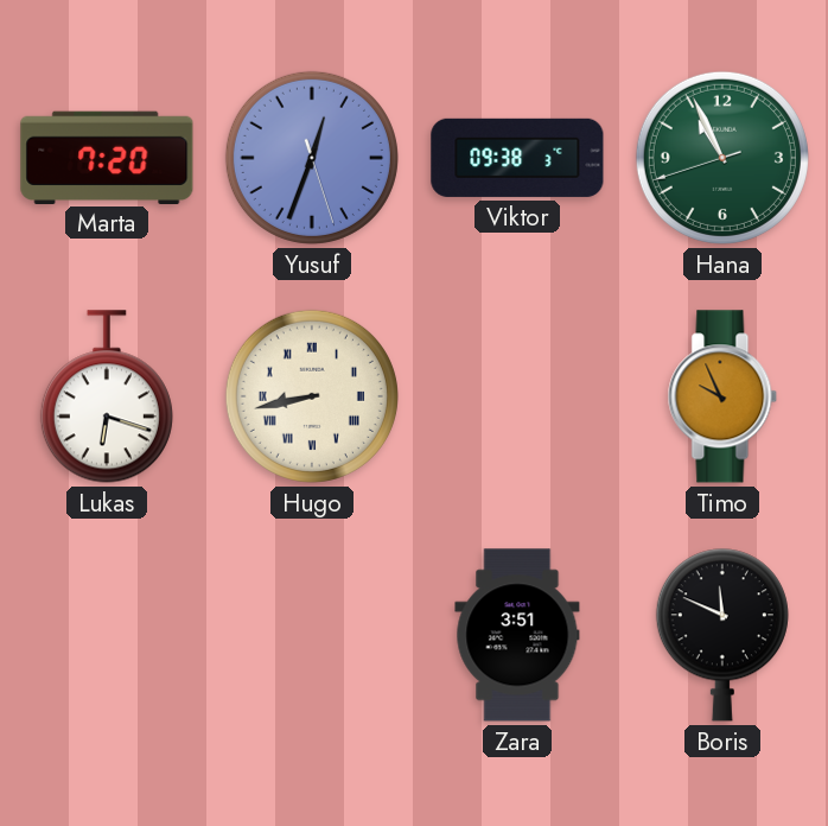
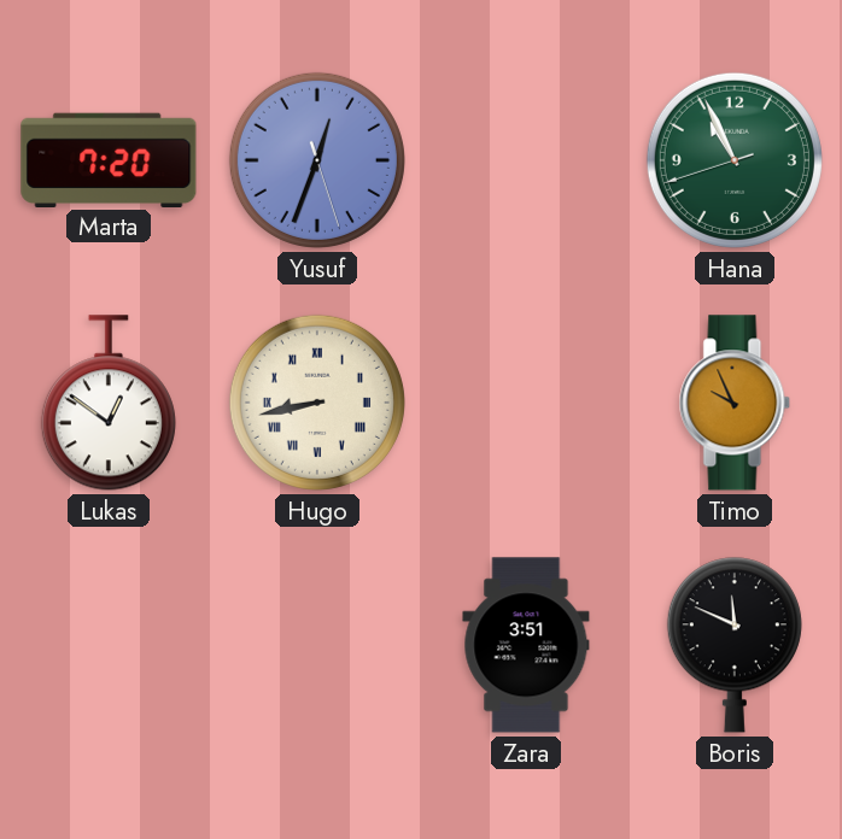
Viktor: 09:38 -> none
Lukas: 6:18 -> 12:51
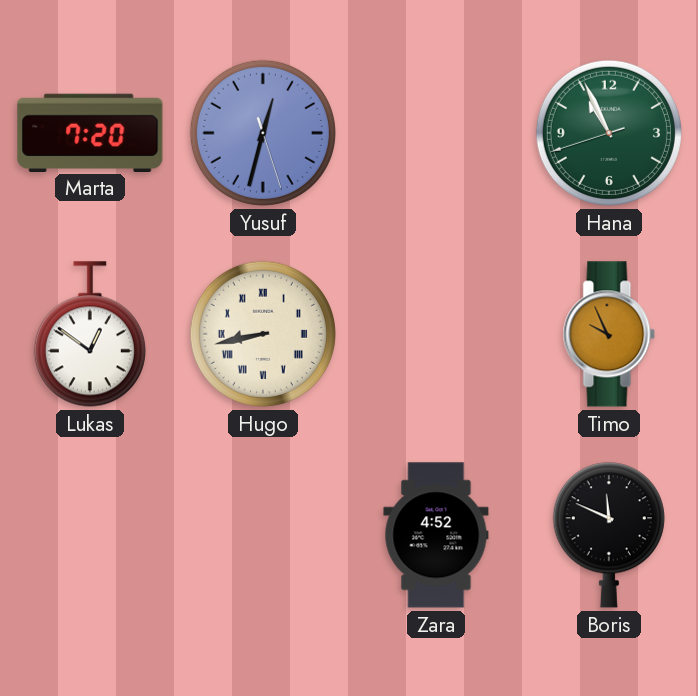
Yusuf: 12:33 -> 12:32
Zara: 3:51 -> 4:52
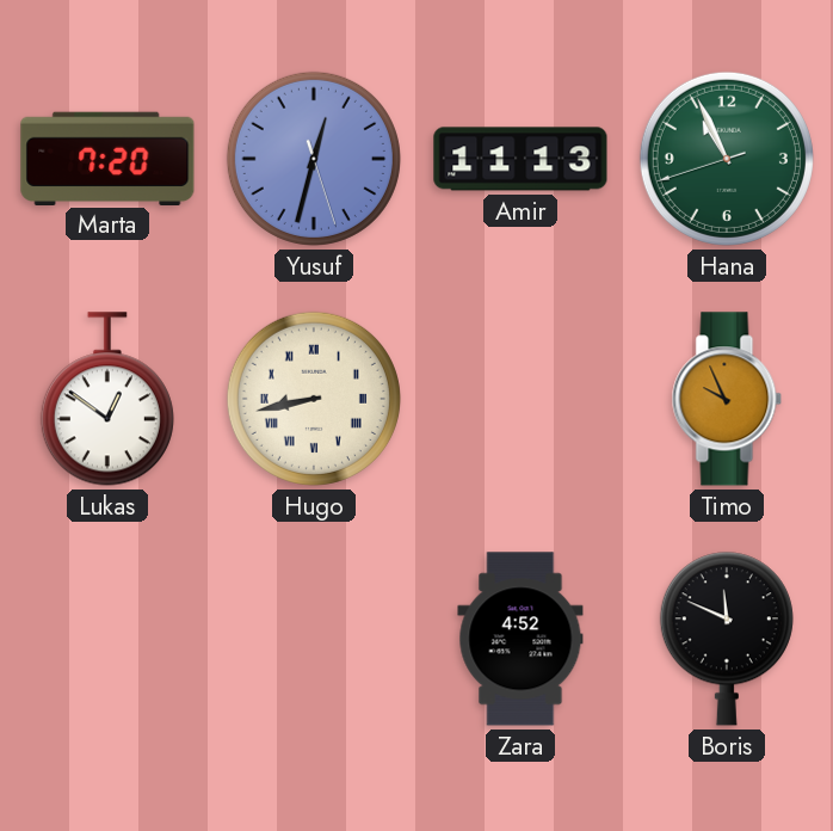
Amir: none -> 11:13
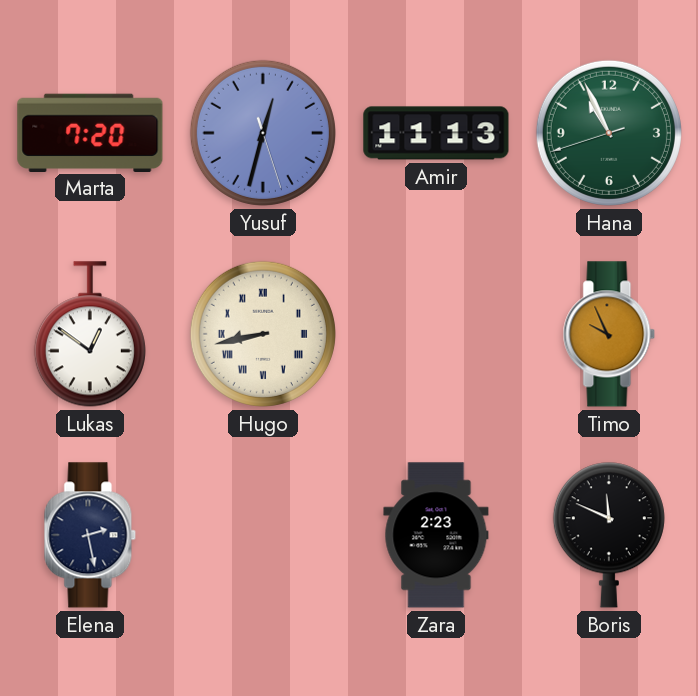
Elena: none -> 2:28
Zara: 4:52 -> 2:23
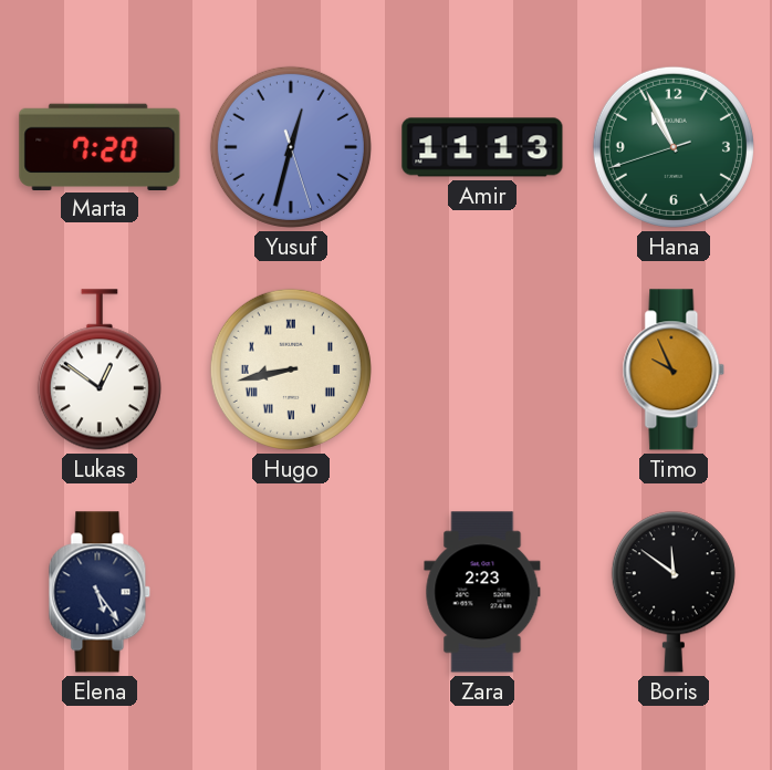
Elena: 2:28 -> 5:24
Boris: 11:49 -> 11:51
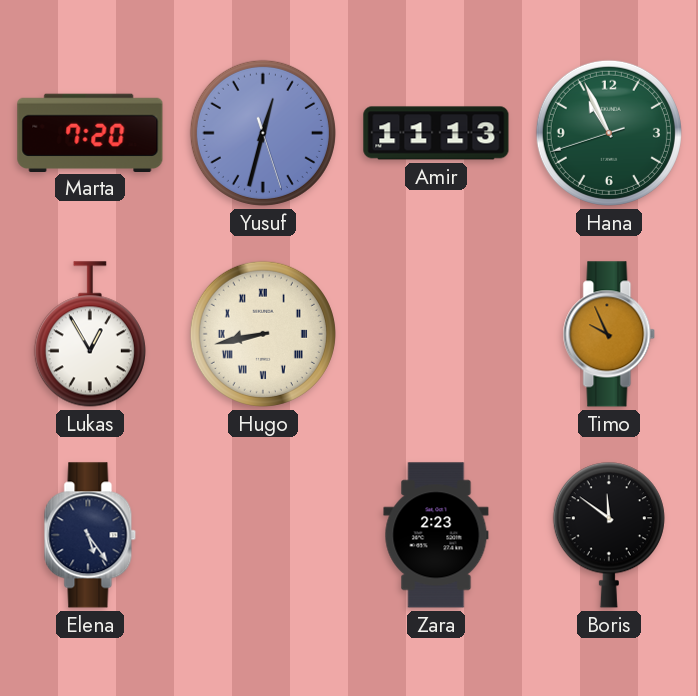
Lukas: 12:51 -> 12:55
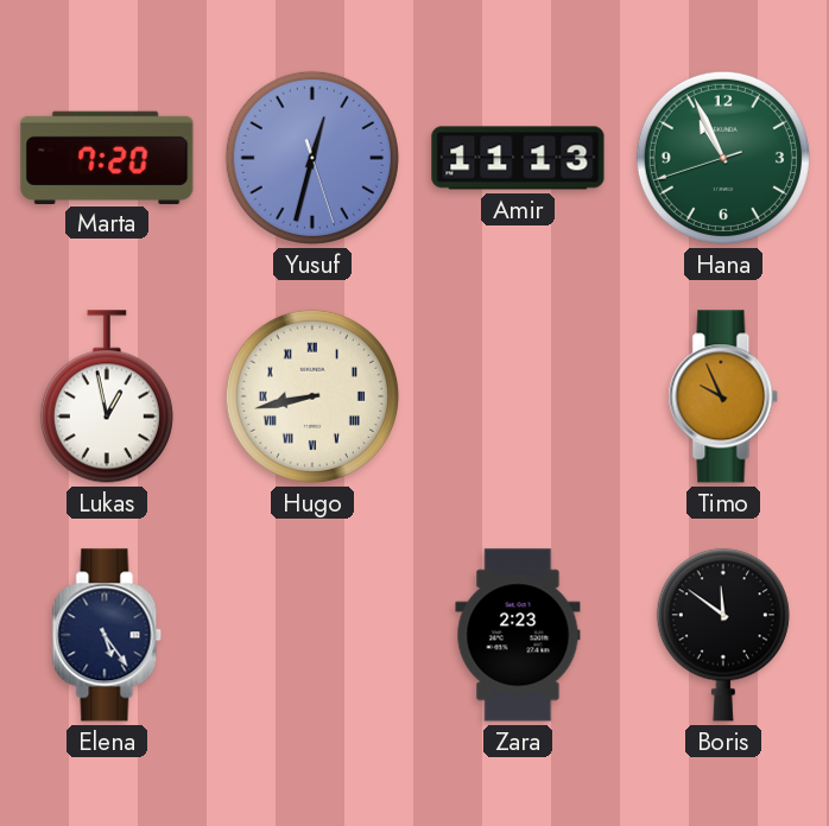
Lukas: 12:55 -> 12:58
